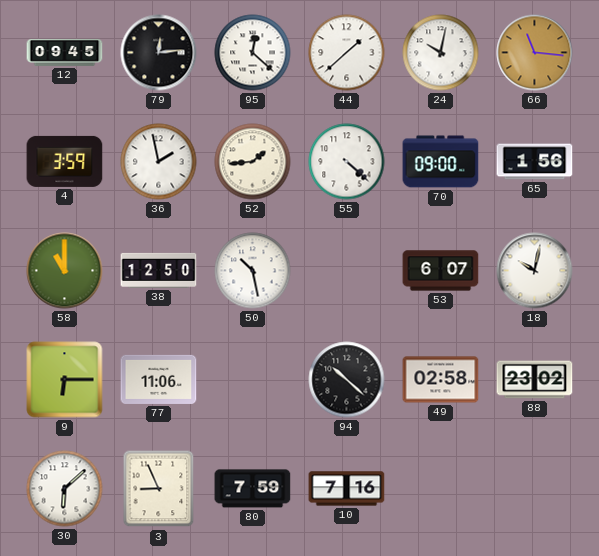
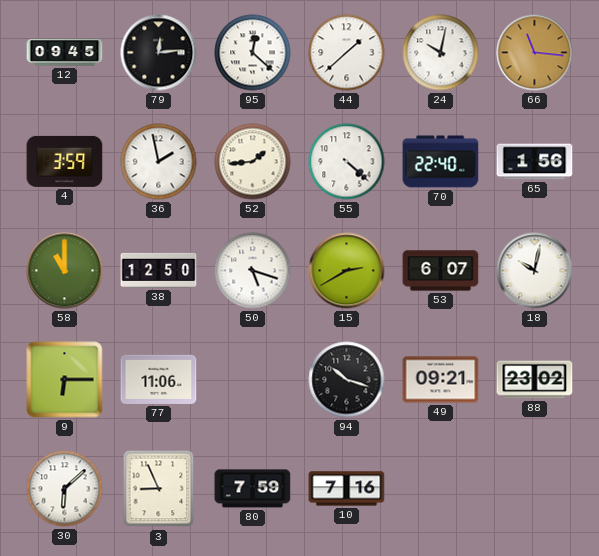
70: 09:00 -> 22:40
50: 10:28 -> 5:18
15: none -> 2:40
94: 10:22 -> 10:18
49: 02:58 -> 09:21
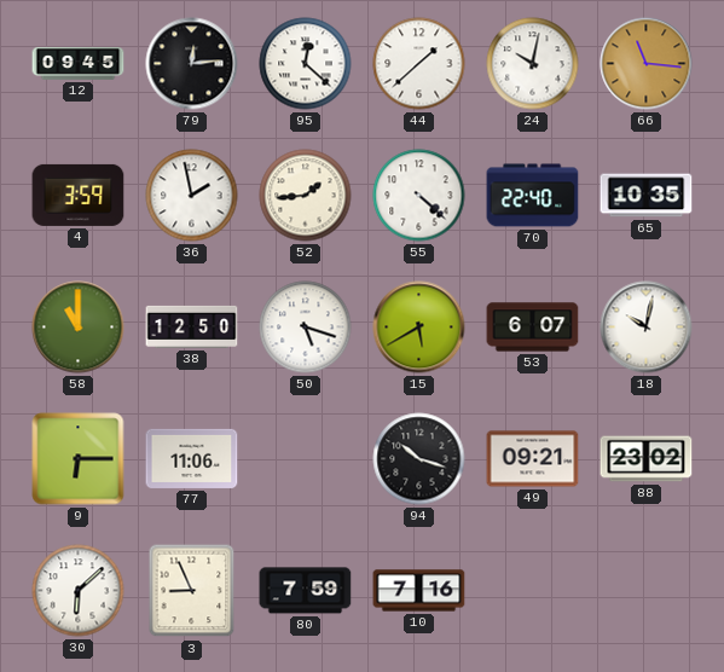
65: 1:56 -> 10:35
15: 2:40 -> 5:40
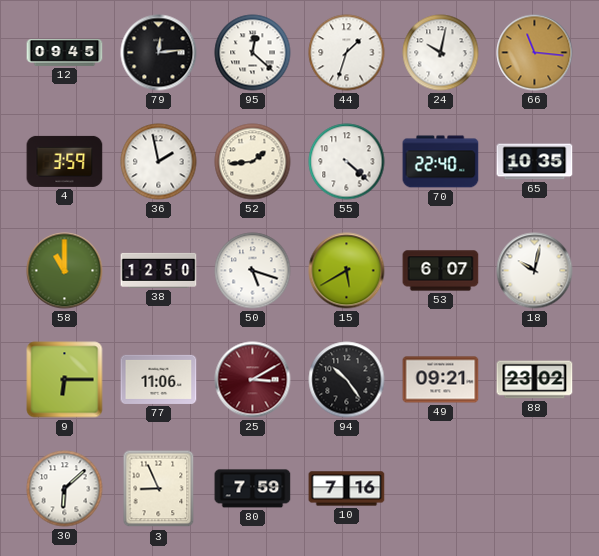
44: 1:38 -> 1:33
25: none -> 3:10
94: 10:18 -> 10:24
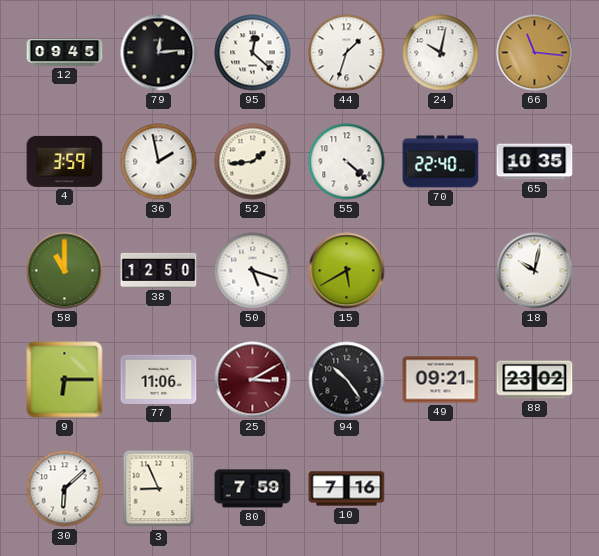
53: 6:07 -> none
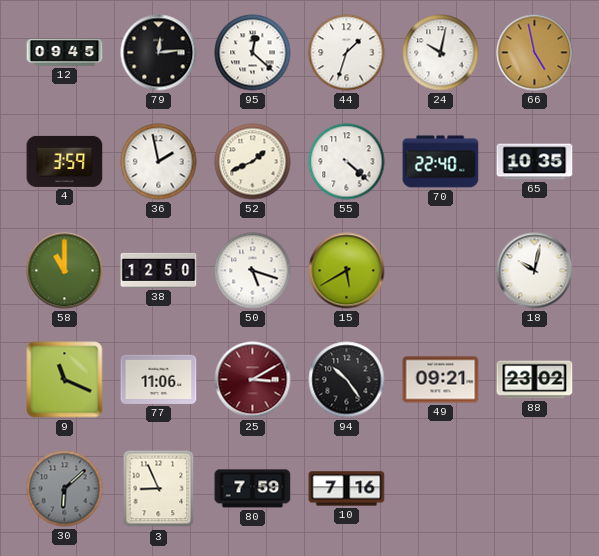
66: 11:16 -> 4:58
52: 1:44 -> 1:41
9: 6:15 -> 11:19
30 dial: white -> grey
